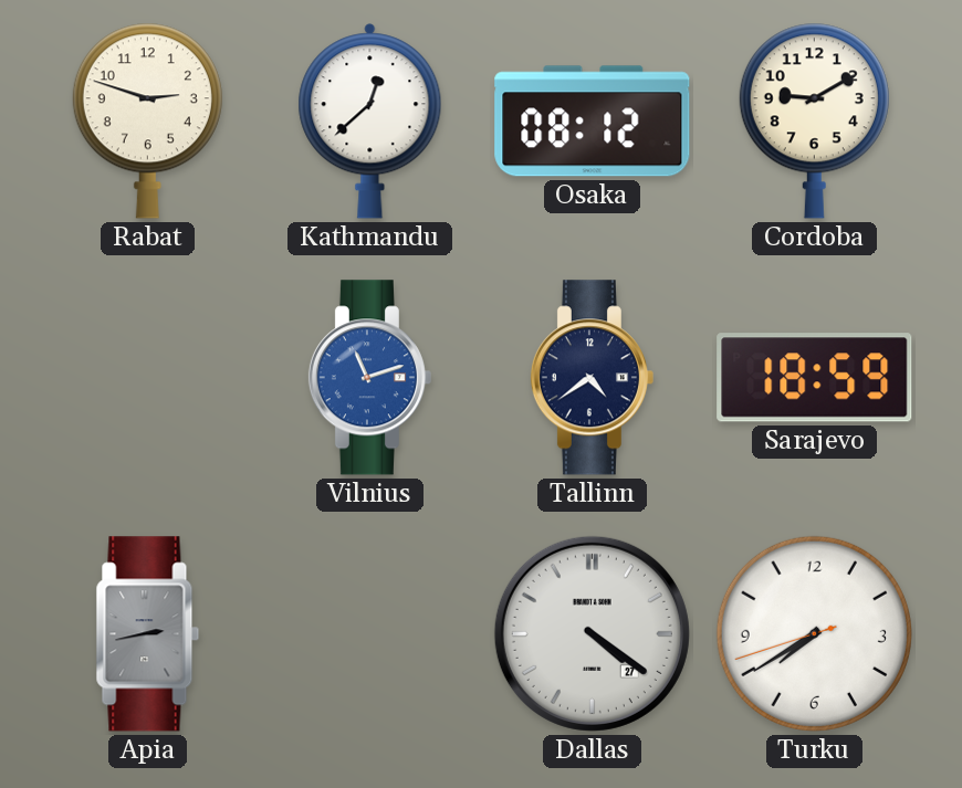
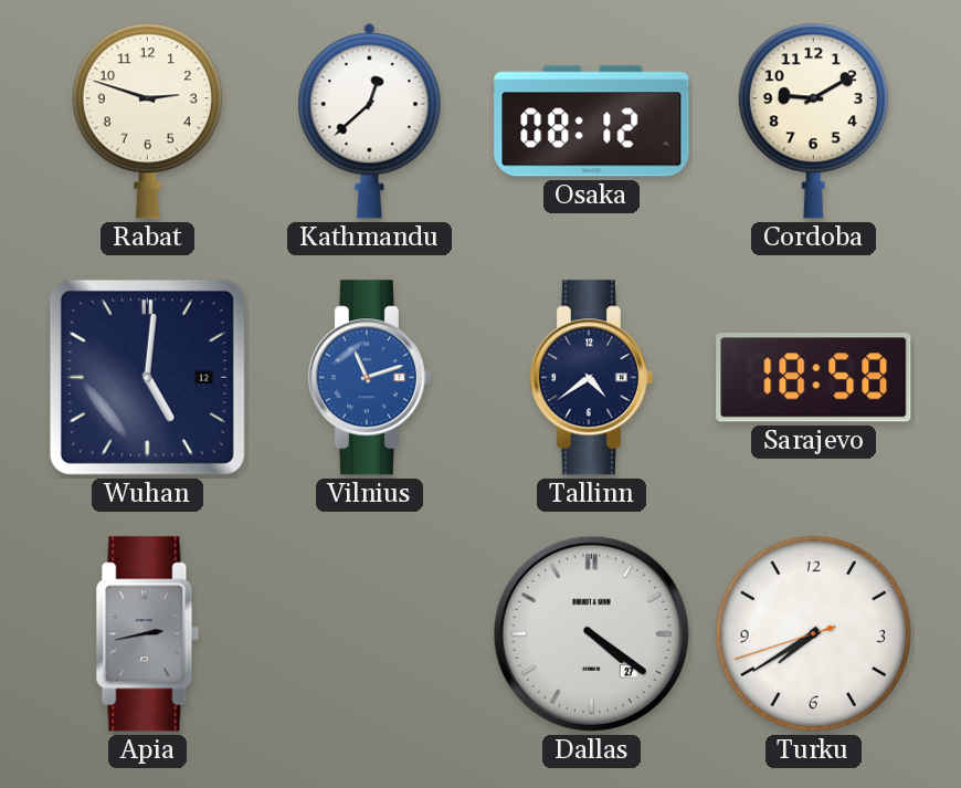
Wuhan: none -> 5:01
Sarajevo: 18:59 -> 18:58
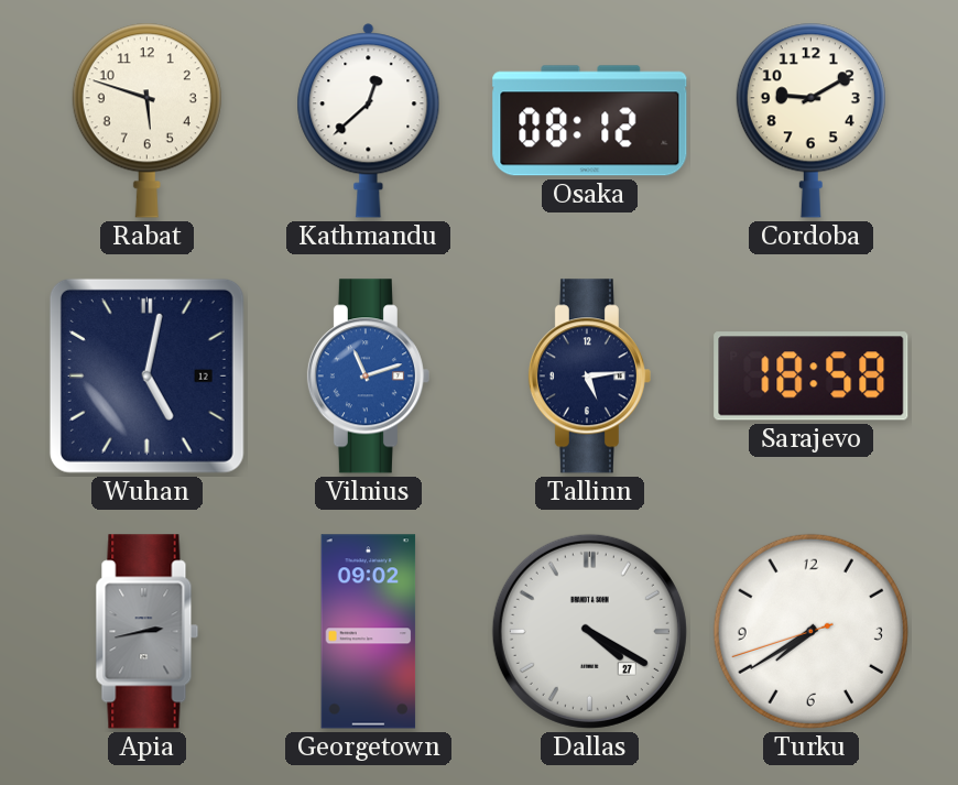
Rabat: 2:48 -> 5:48
Wuhan: 5:01 -> 5:02
Tallinn: 4:39 -> 5:14
Georgetown: none -> 09:02
Dallas: 4:21 -> 4:20
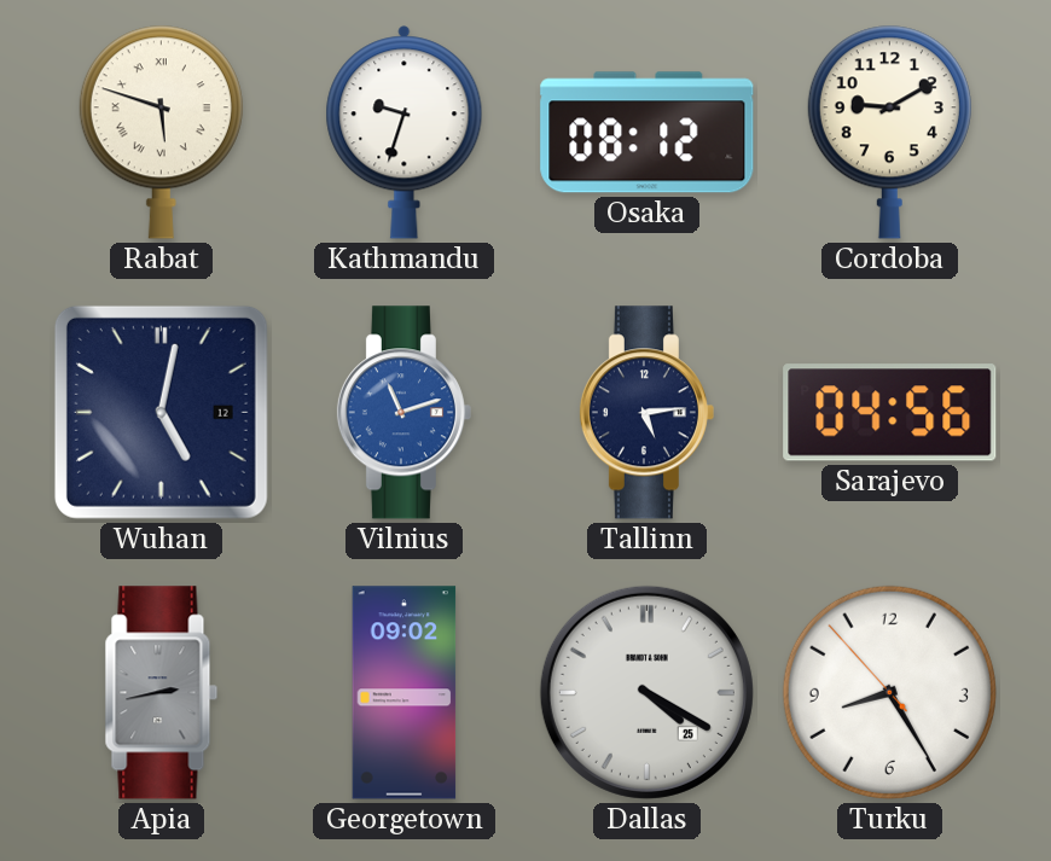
Rabat numerals: Arabic -> Roman
Kathmandu: 12:38 -> 9:33
Sarajevo: 18:58 -> 04:56
Dallas date: 27 -> 25
Turku: 7:39 -> 8:24
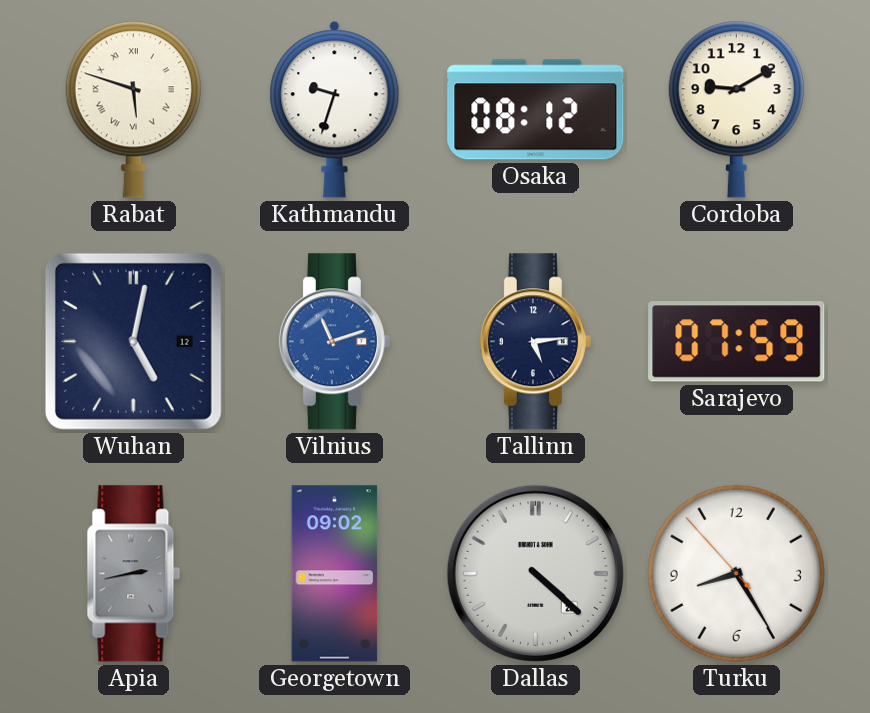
Sarajevo: 04:56 -> 07:59
Dallas: 4:20 -> 4:22
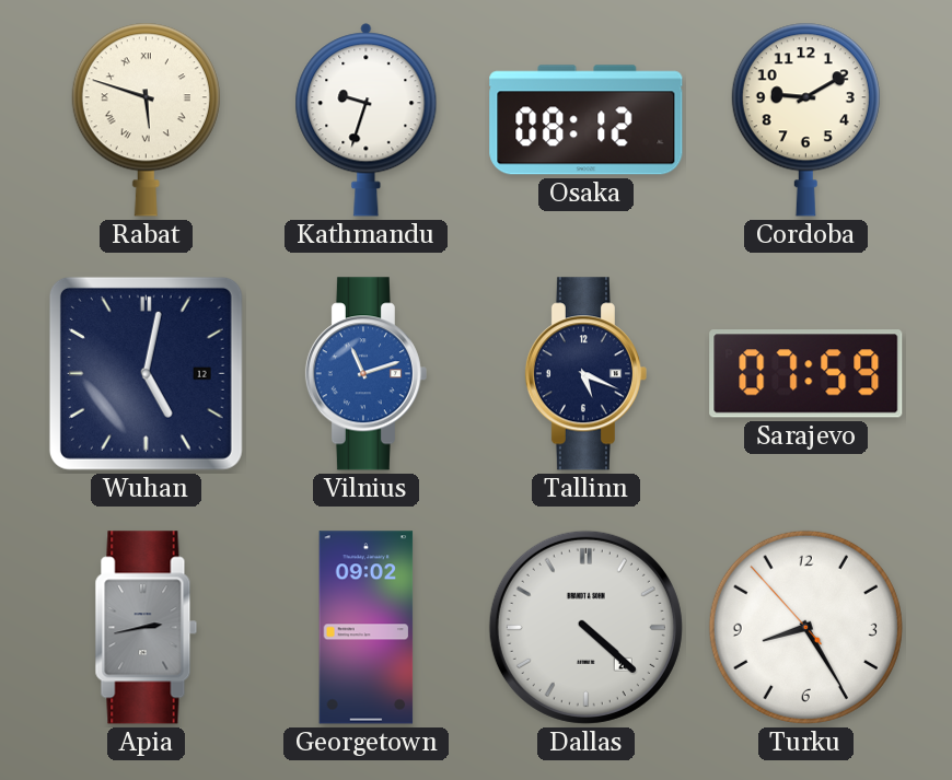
Tallinn: 5:14 -> 5:19
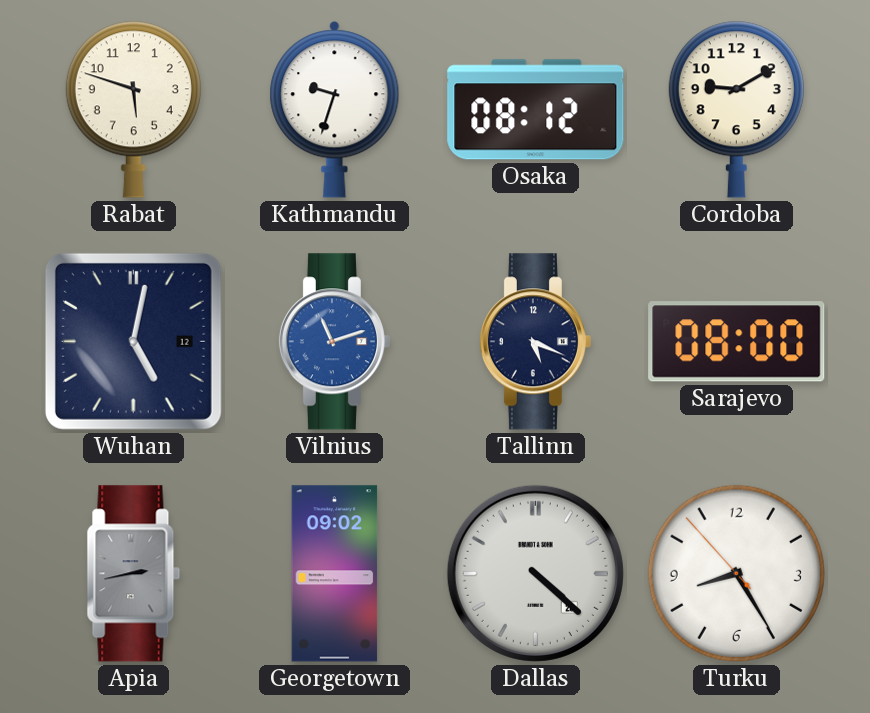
Rabat numerals: Roman -> Arabic
Sarajevo: 07:59 -> 08:00
